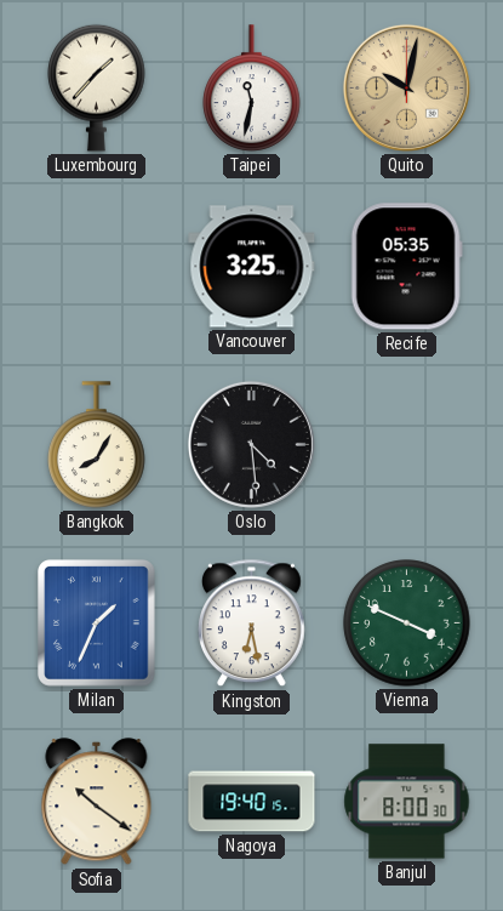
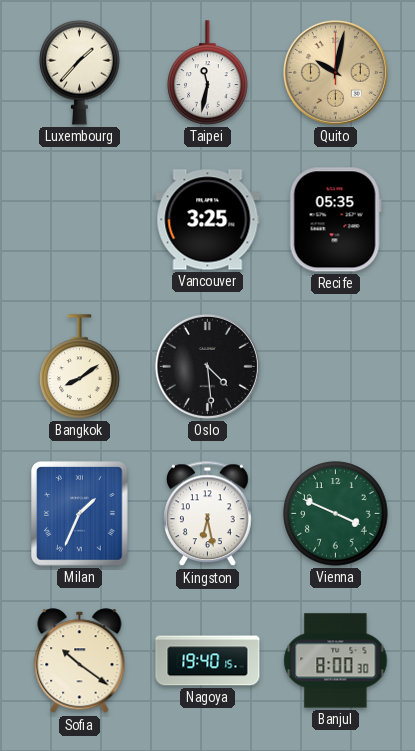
Bangkok: 8:05 -> 8:09
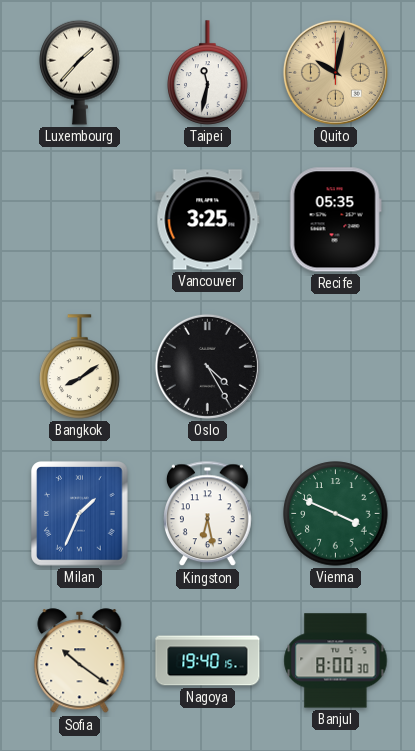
Oslo: 4:29 -> 4:25
